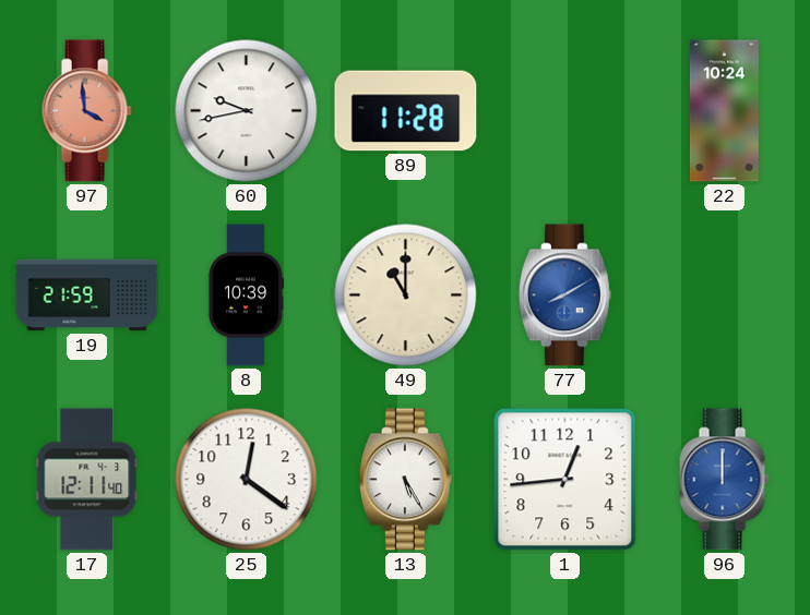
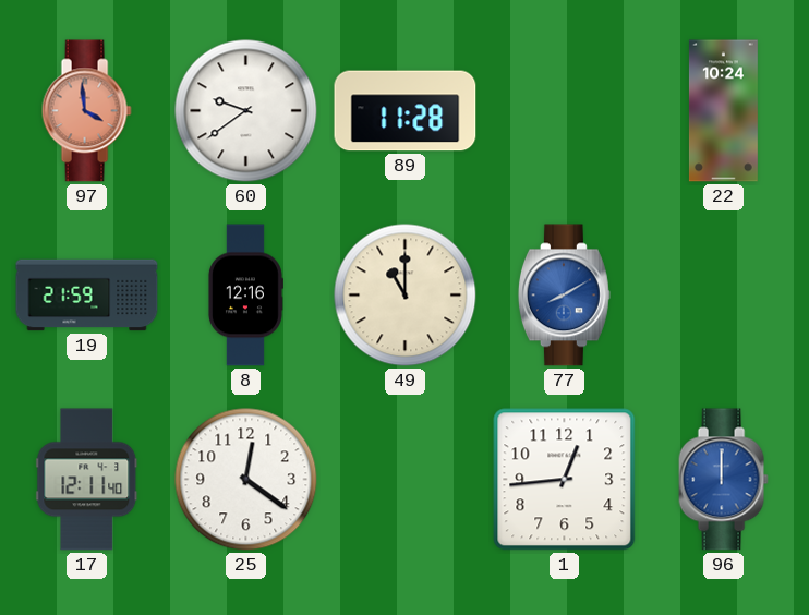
60: 9:43 -> 9:39
8: 10:39 -> 12:16
13: 5:25 -> none
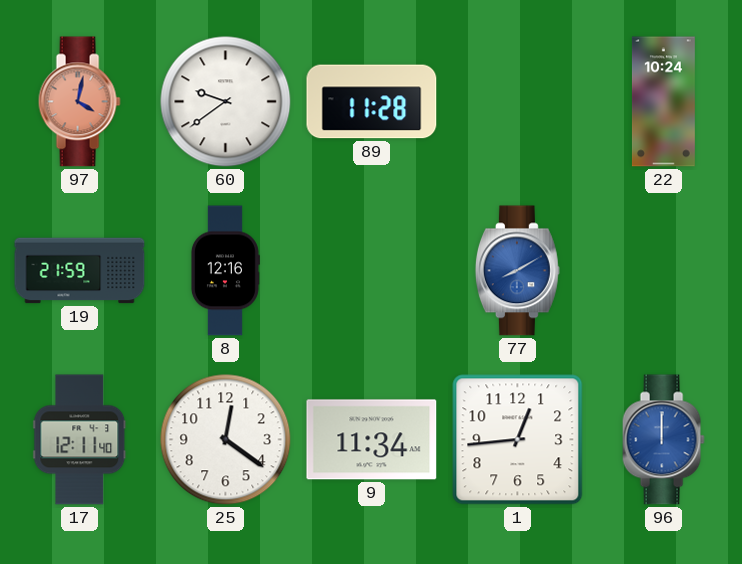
97: 3:59 -> 4:02
49: 11:00 -> none
9: none -> 11:34
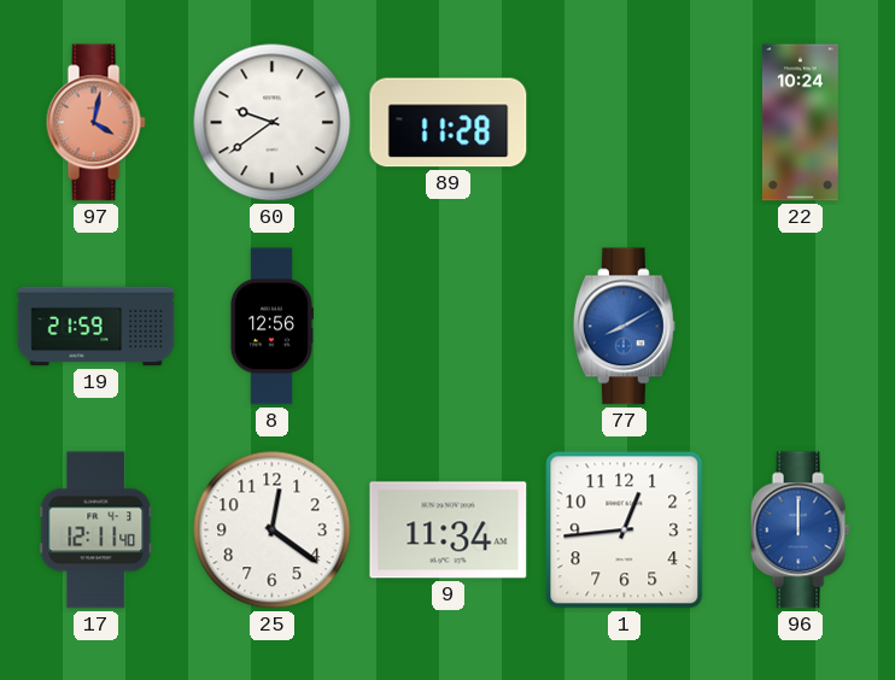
8: 12:16 -> 12:56
